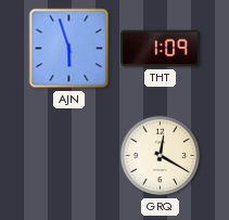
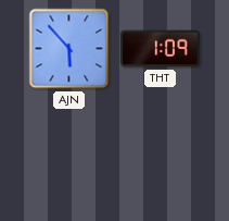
AJN: 5:57 -> 5:53
GRQ: 12:20 -> none
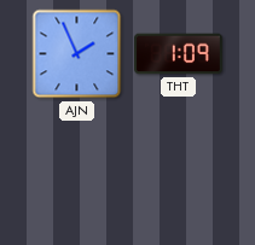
AJN: 5:53 -> 1:56
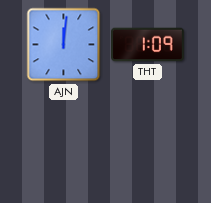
AJN: 1:56 -> 12:01
